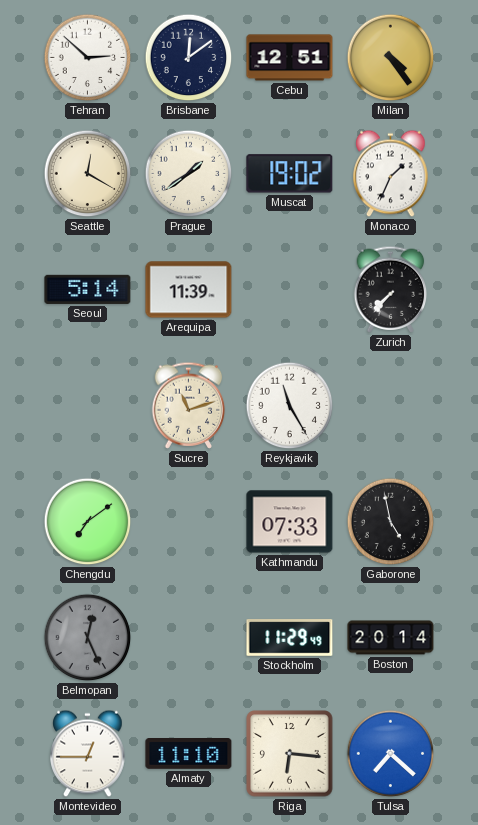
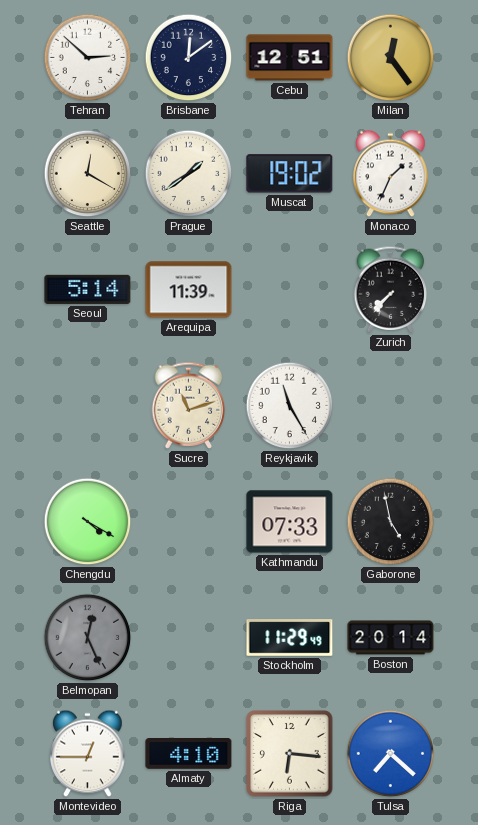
Milan: 4:24 -> 12:24
Chengdu: 7:09 -> 4:20
Almaty: 11:10 -> 4:10
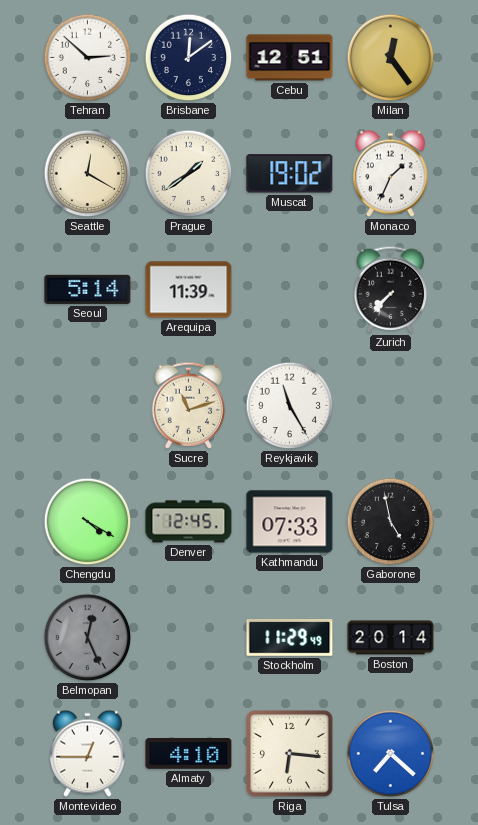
Denver: none -> 12:45
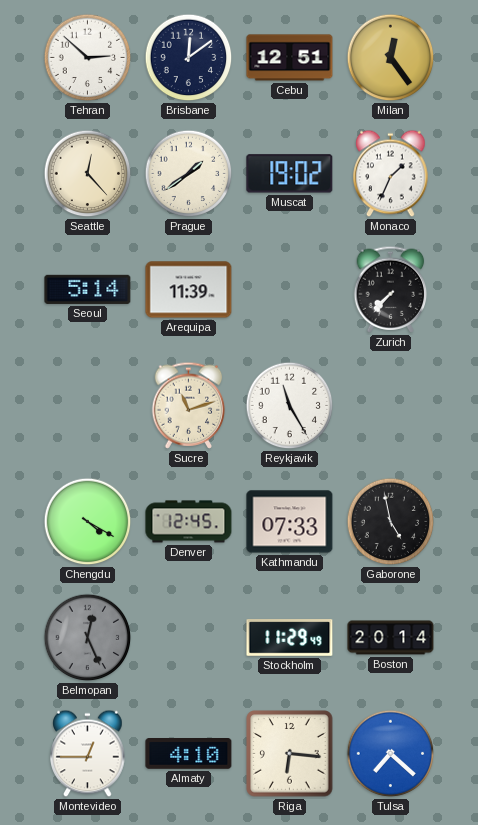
Seattle: 12:20 -> 12:23
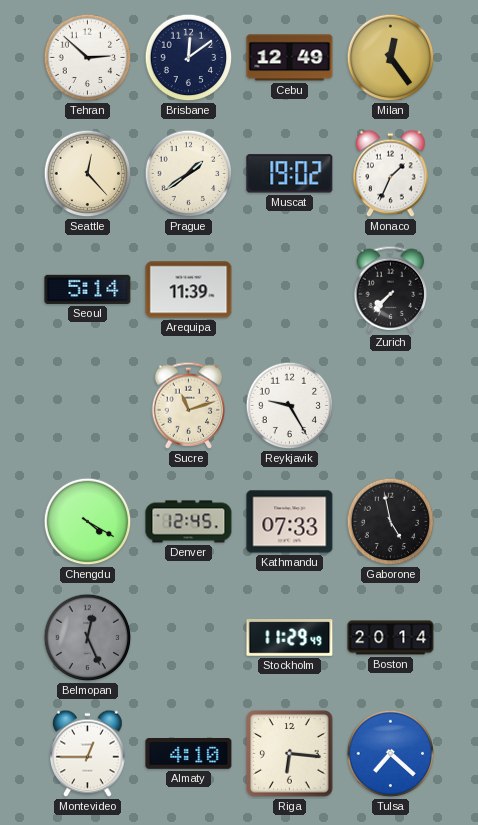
Cebu: 12:51 -> 12:49
Reykjavik: 11:25 -> 9:25
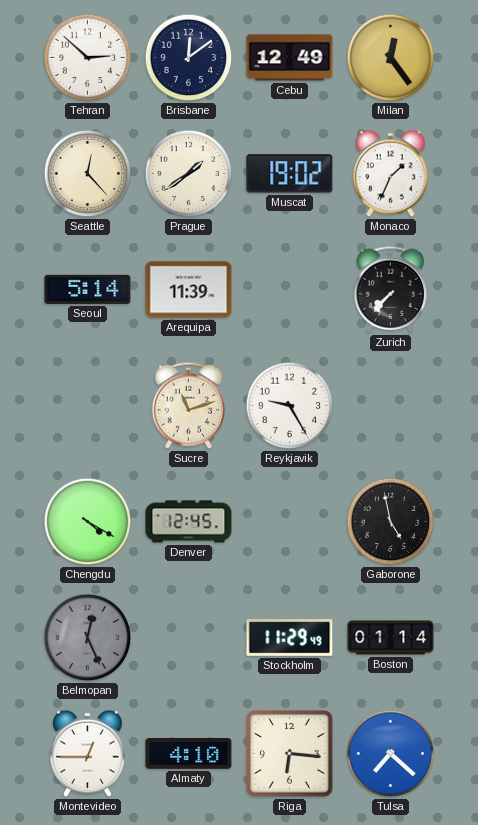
Kathmandu: 07:33 -> none
Boston: 20:14 -> 01:14
